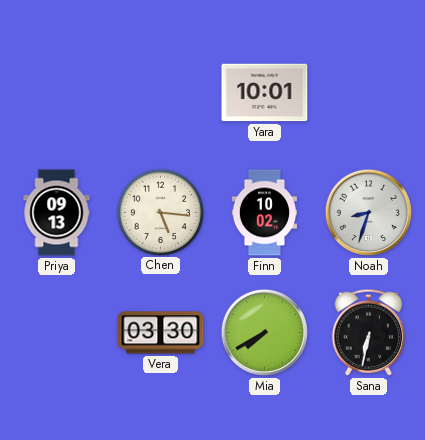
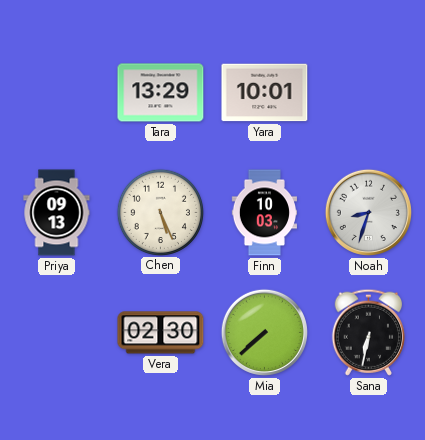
Tara: none -> 13:29
Chen: 5:16 -> 5:26
Finn: 10:02 -> 10:03
Vera: 03:30 -> 02:30
Mia: 7:40 -> 7:38
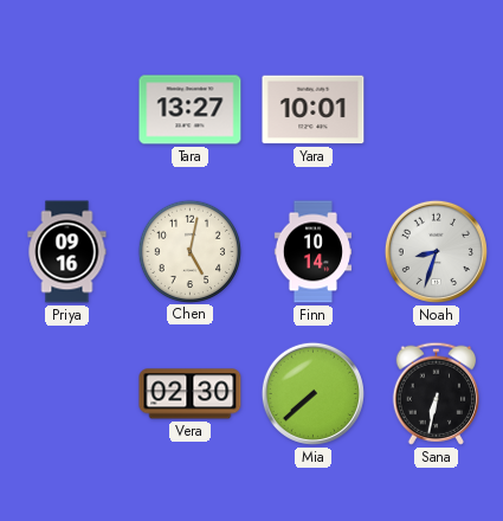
Tara: 13:29 -> 13:27
Priya: 09:13 -> 09:16
Chen: 5:26 -> 5:02
Finn: 10:03 -> 10:14
